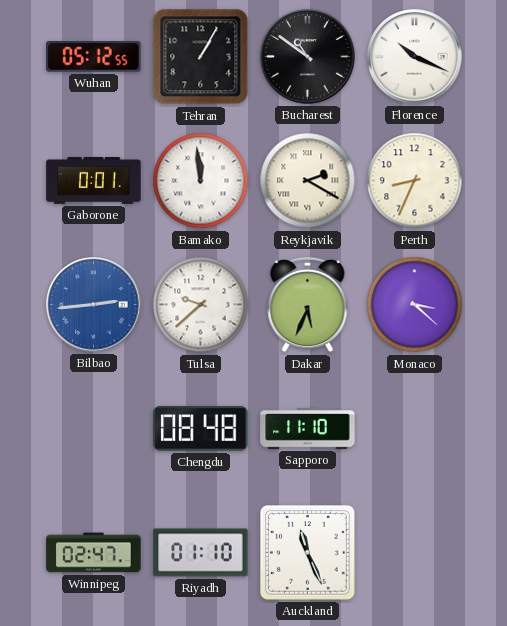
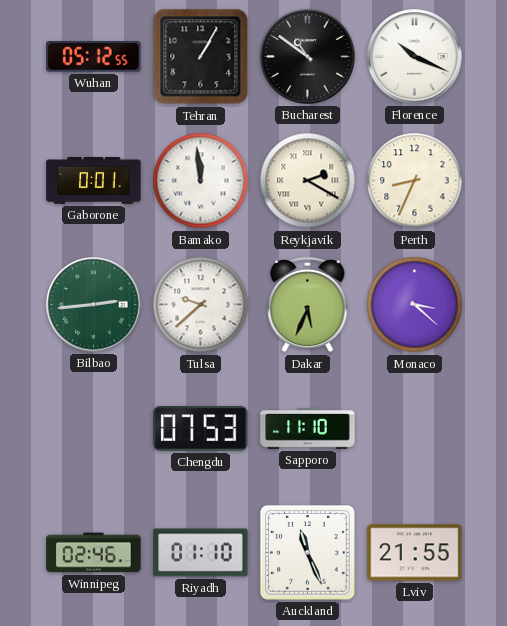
Bilbao dial: blue -> green
Chengdu: 08:48 -> 07:53
Winnipeg: 02:47 -> 02:46
Lviv: none -> 21:55
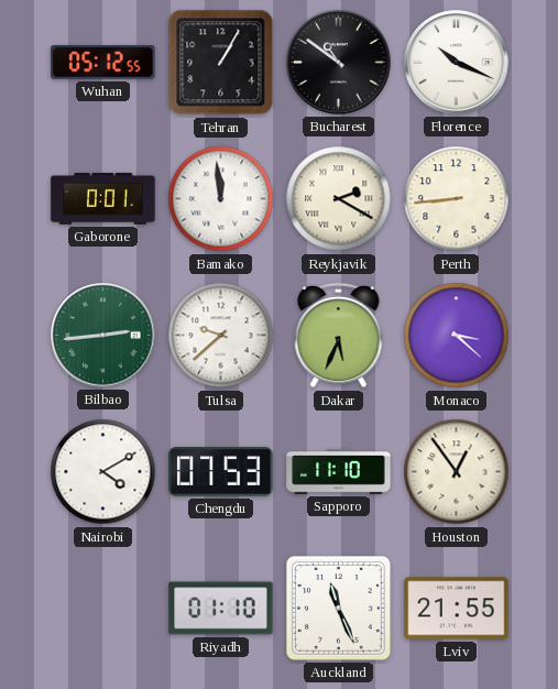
Perth: 8:34 -> 8:44
Nairobi: none -> 4:10
Houston: none -> 12:54
Winnipeg: 02:46 -> none
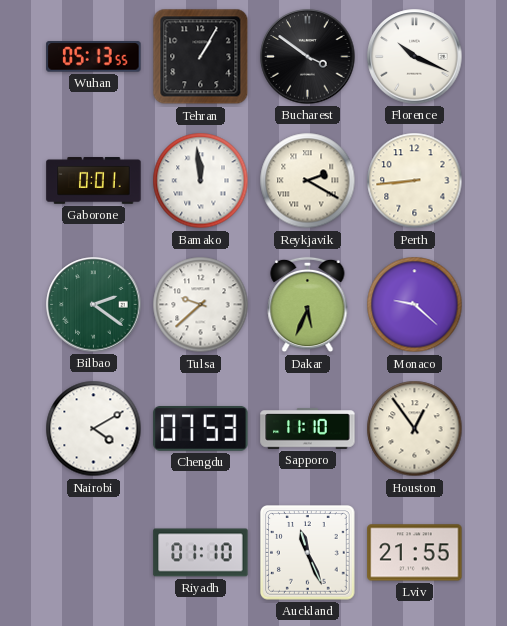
Wuhan: 05:12 -> 05:13
Bucharest: 10:51 -> 3:51
Bilbao: 2:44 -> 2:21
Monaco: 3:22 -> 9:22
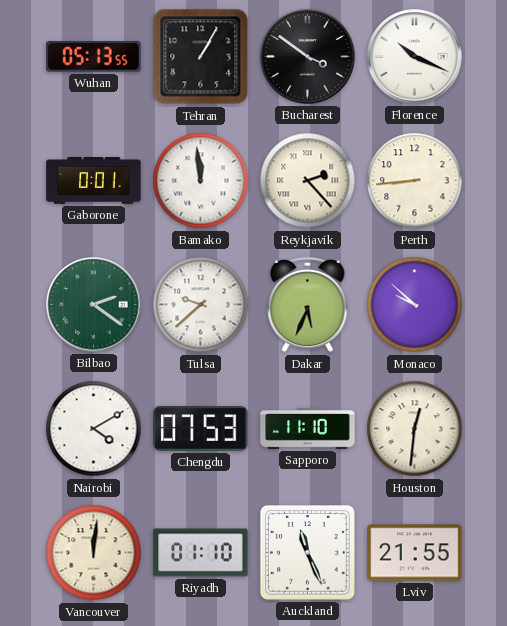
Reykjavik: 2:20 -> 2:23
Monaco: 9:22 -> 9:52
Houston: 12:54 -> 12:31
Vancouver: none -> 12:01
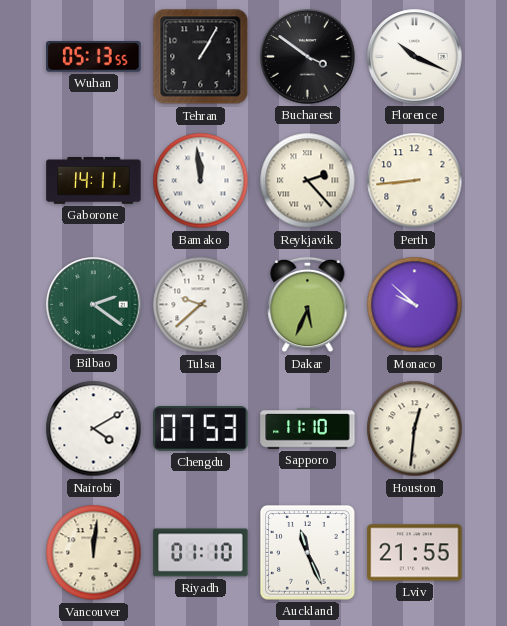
Gaborone: 0:01 -> 14:11
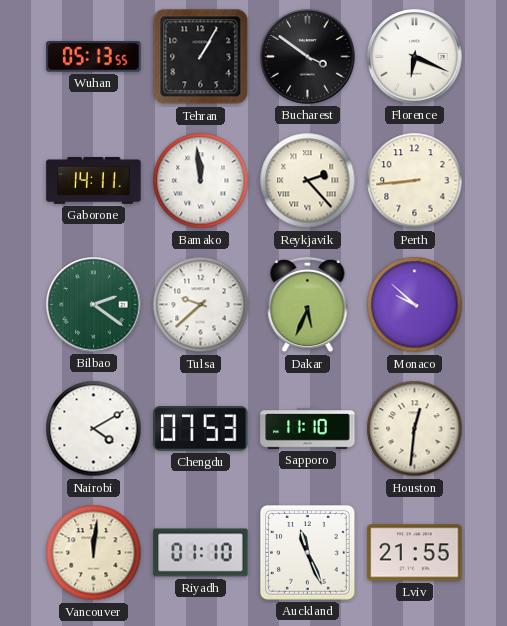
Florence: 10:19 -> 6:19
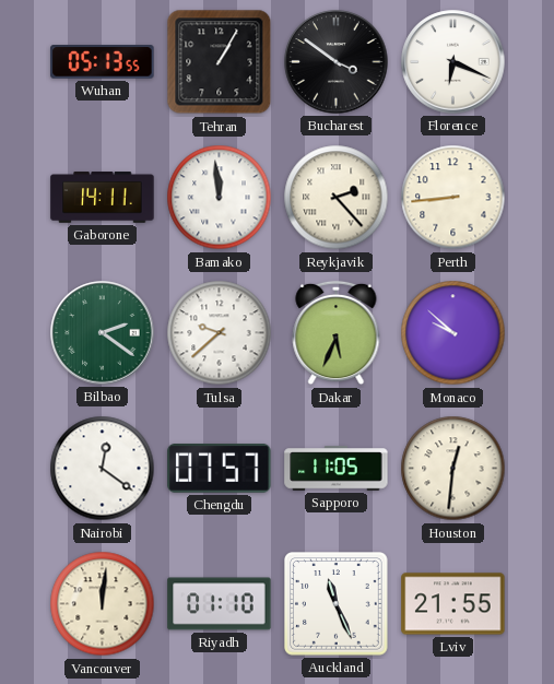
Nairobi: 4:10 -> 12:21
Chengdu: 07:53 -> 07:57
Sapporo: 11:10 -> 11:05
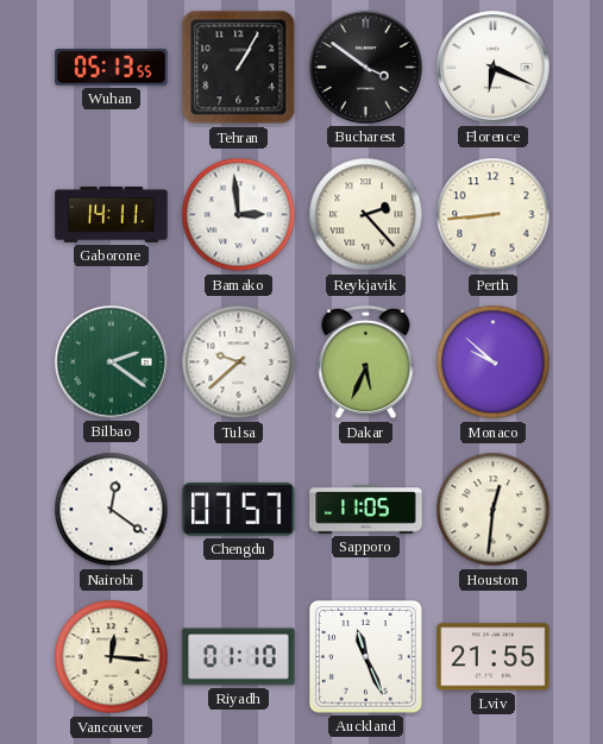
Bamako: 11:59 -> 2:59
Vancouver: 12:01 -> 12:16
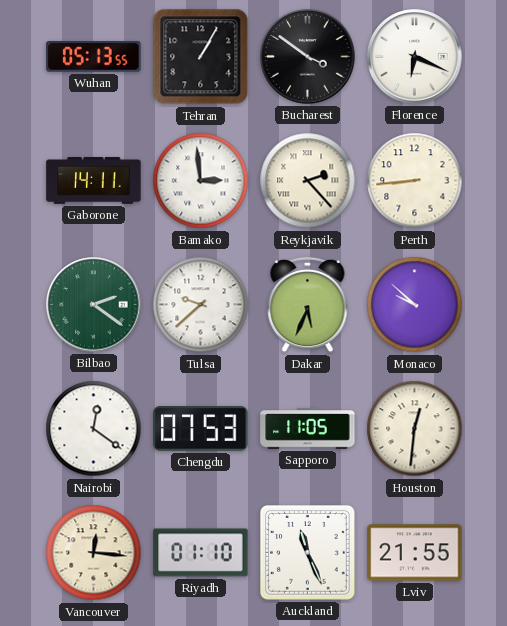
Chengdu: 07:57 -> 07:53
